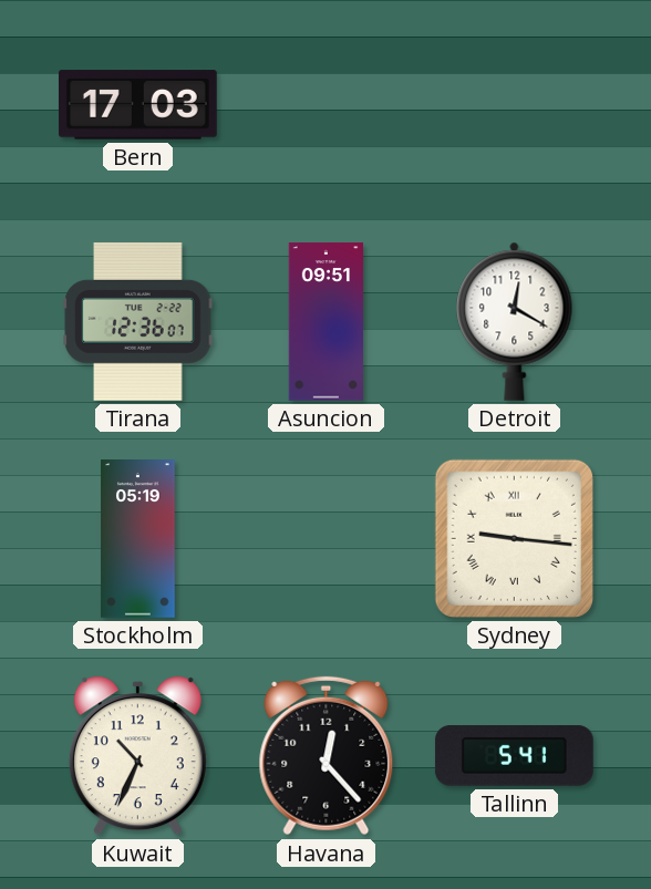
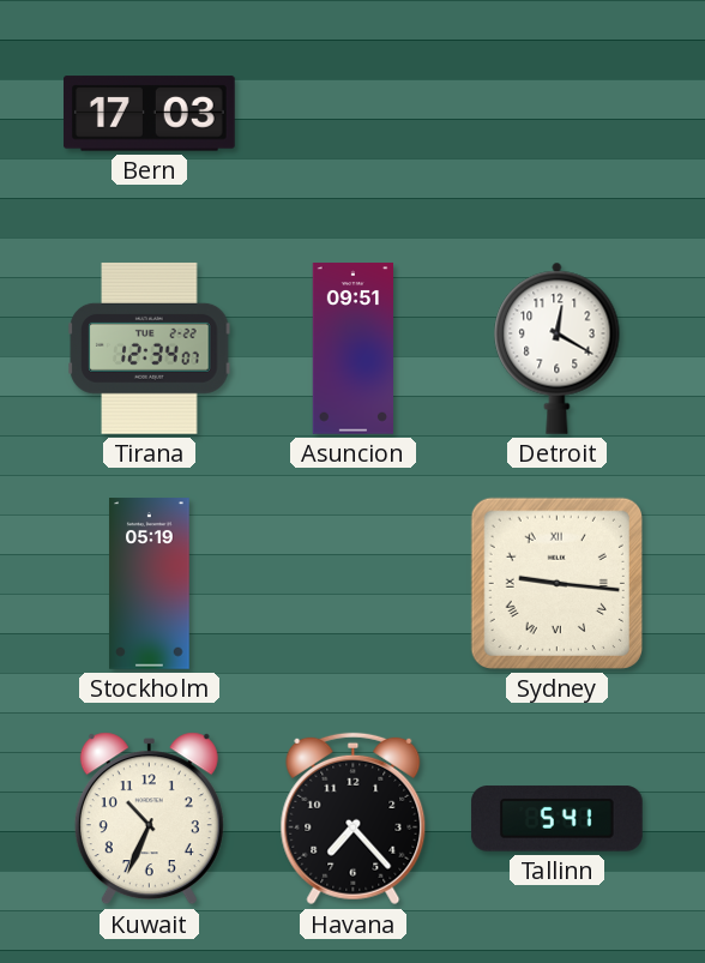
Tirana: 12:36 -> 12:34
Havana: 12:23 -> 7:23
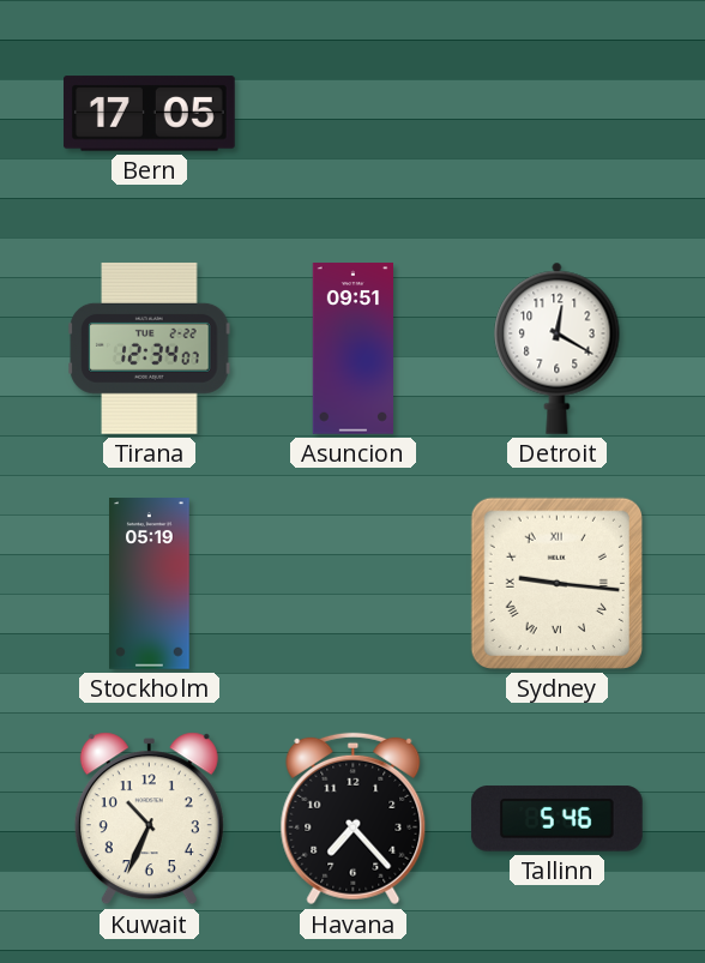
Bern: 17:03 -> 17:05
Tallinn: 5:41 -> 5:46
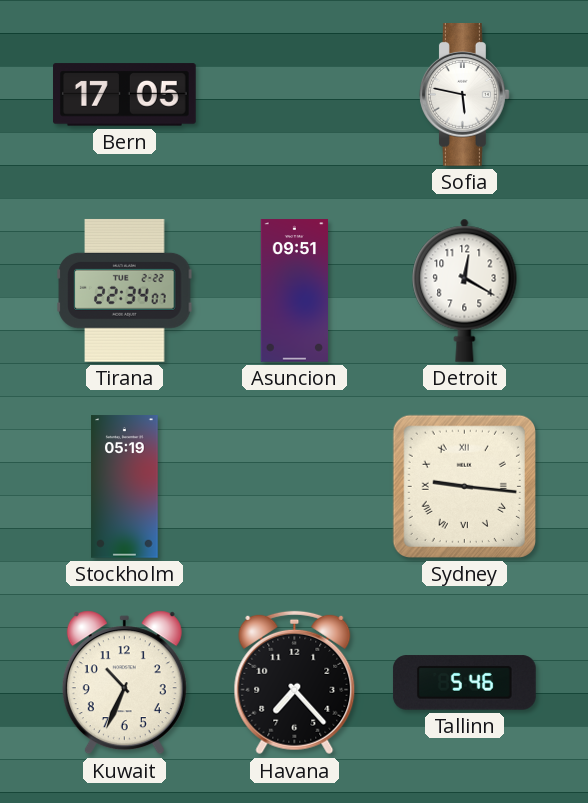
Sofia: none -> 5:47
Tirana: 12:34 -> 22:34
